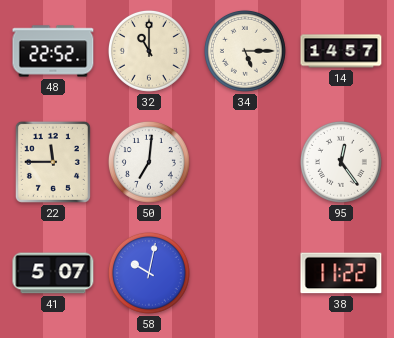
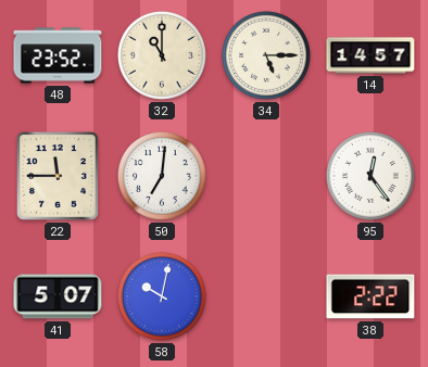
48: 22:52 -> 23:52
38: 11:22 -> 2:22
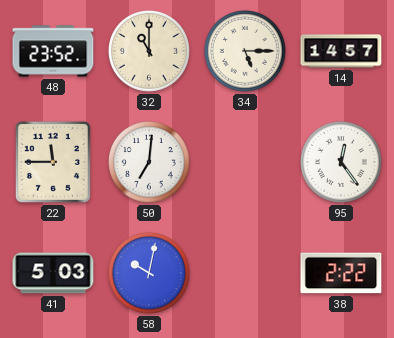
41: 5:07 -> 5:03
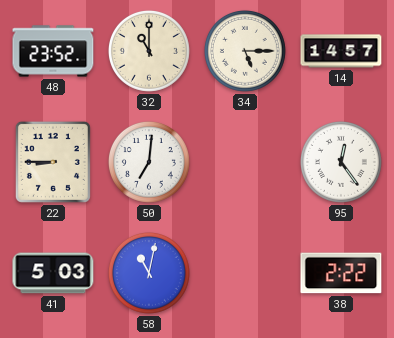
22: 11:45 -> 8:45
58: 10:02 -> 11:02
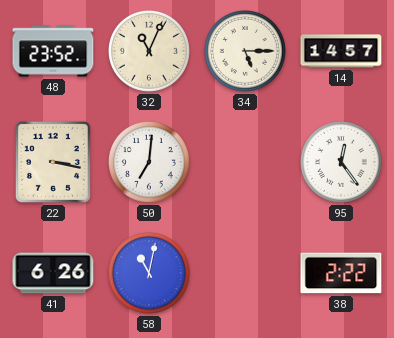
32: 11:00 -> 11:04
22: 8:45 -> 3:17
41: 5:03 -> 6:26
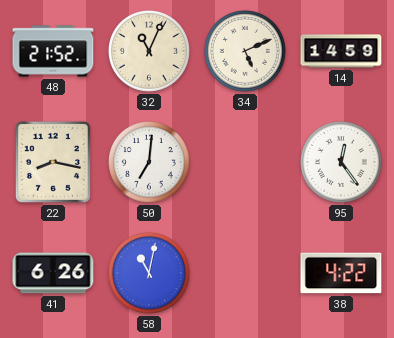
48: 23:52 -> 21:52
34: 5:15 -> 5:11
14: 14:57 -> 14:59
22: 3:17 -> 8:17
38: 2:22 -> 4:22
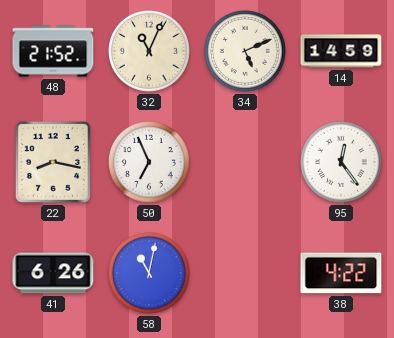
50: 7:01 -> 6:56
